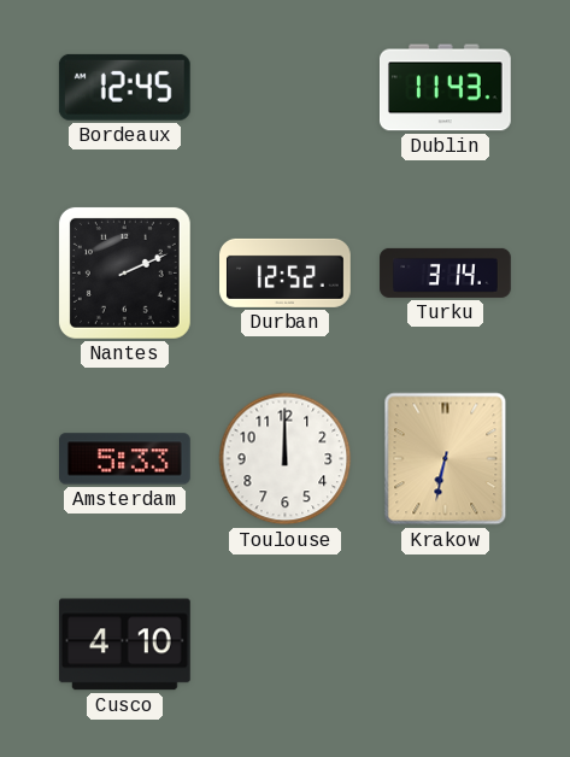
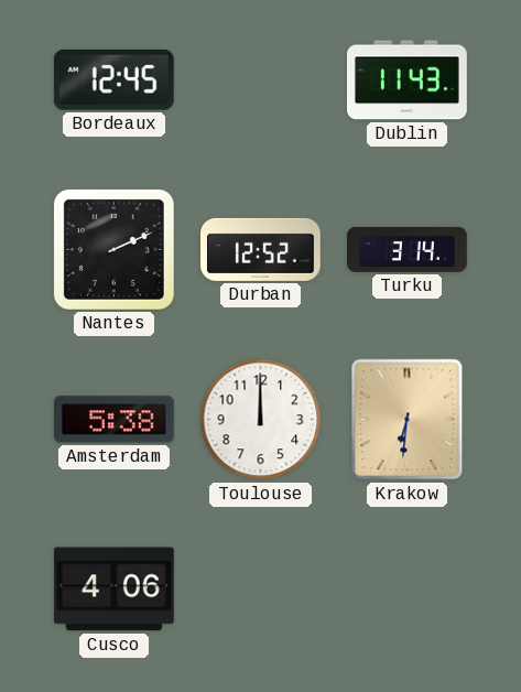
Amsterdam: 5:33 -> 5:38
Krakow: 6:32 -> 6:31
Cusco: 4:10 -> 4:06
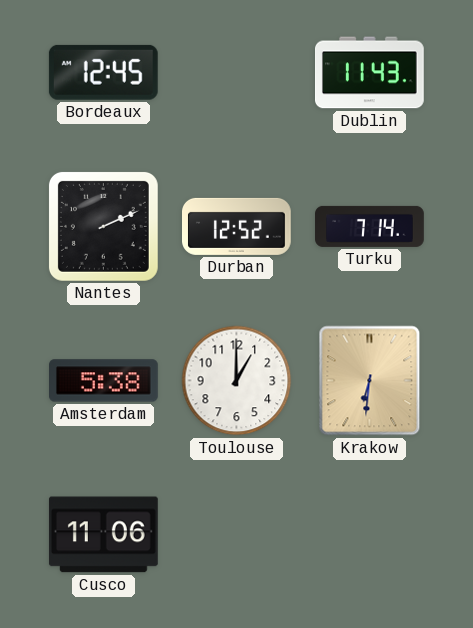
Turku: 3:14 -> 7:14
Toulouse: 12:00 -> 1:00
Cusco: 4:06 -> 11:06
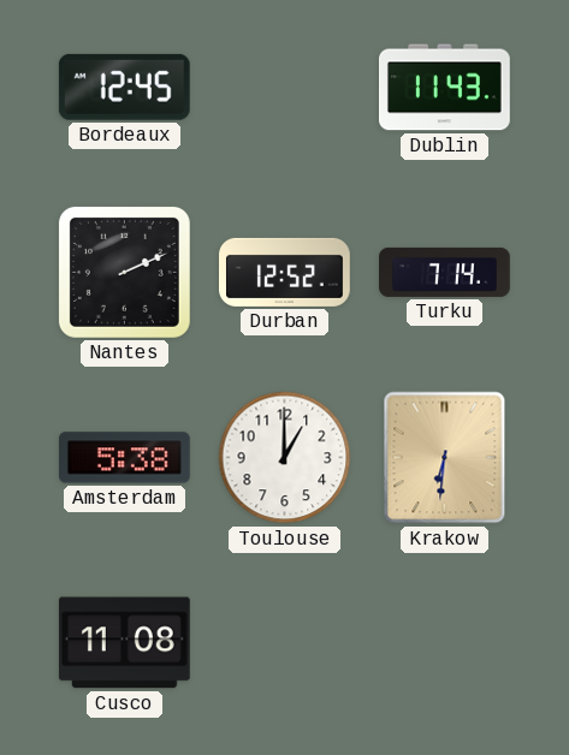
Cusco: 11:06 -> 11:08
